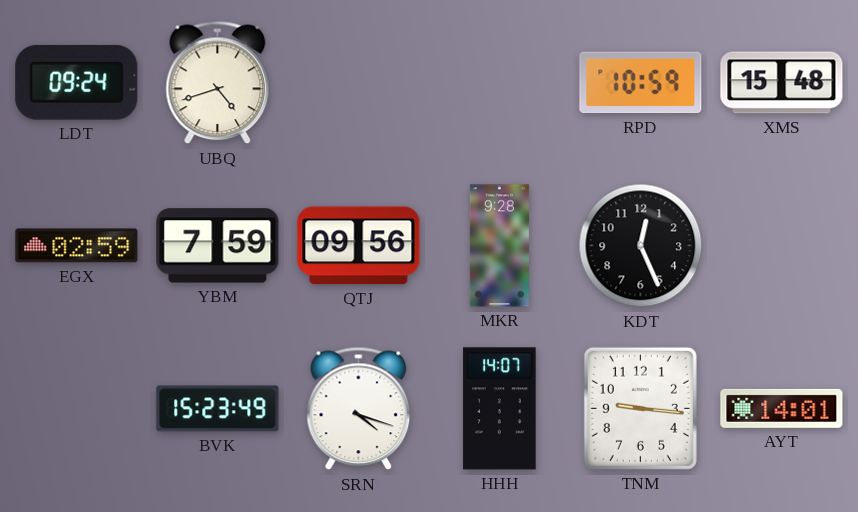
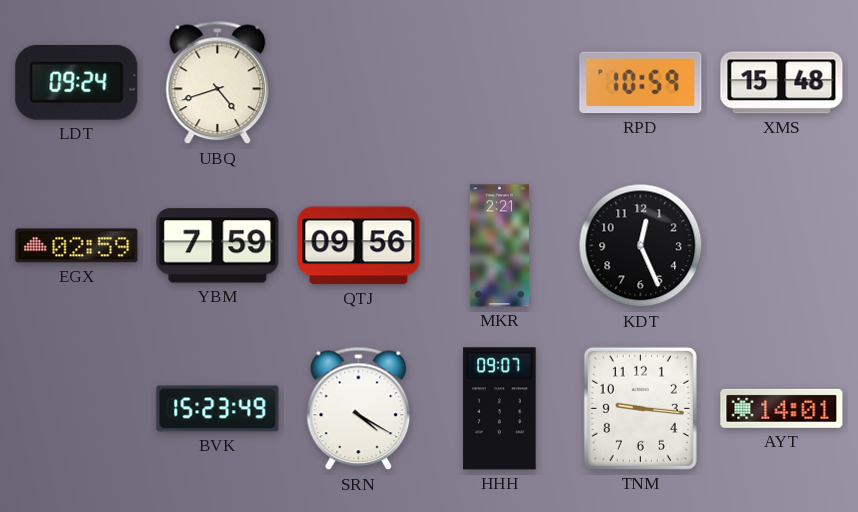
MKR: 9:28 -> 2:21
SRN: 4:18 -> 4:20
HHH: 14:07 -> 09:07
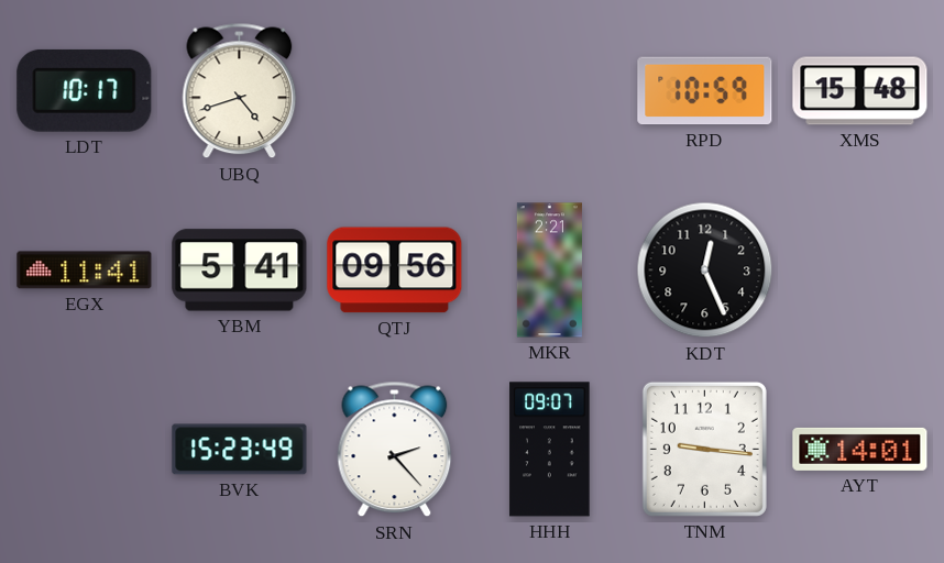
LDT: 09:24 -> 10:17
EGX: 02:59 -> 11:41
YBM: 7:59 -> 5:41
SRN: 4:20 -> 2:23
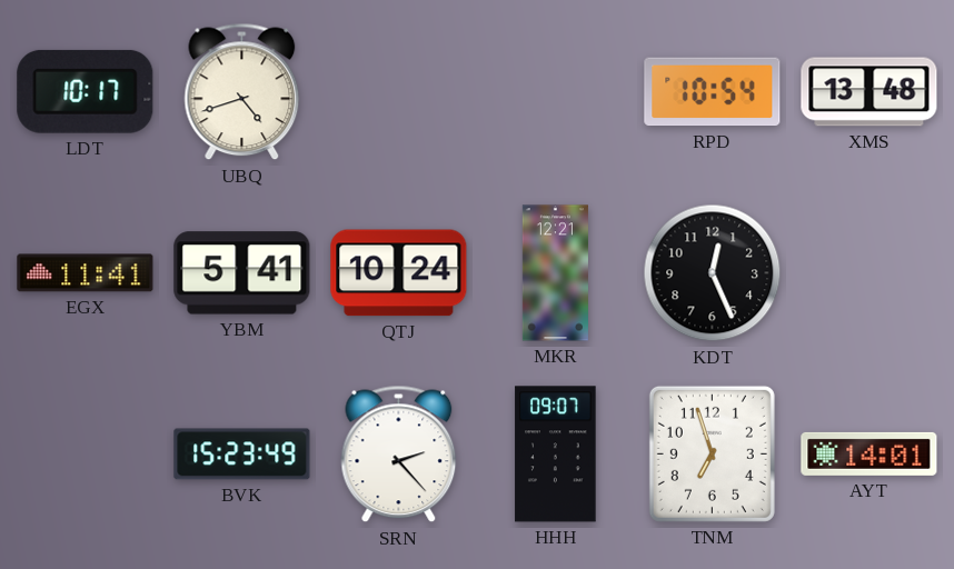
RPD: 10:59 -> 10:54
XMS: 15:48 -> 13:48
QTJ: 09:56 -> 10:24
MKR: 2:21 -> 12:21
TNM: 9:16 -> 6:57
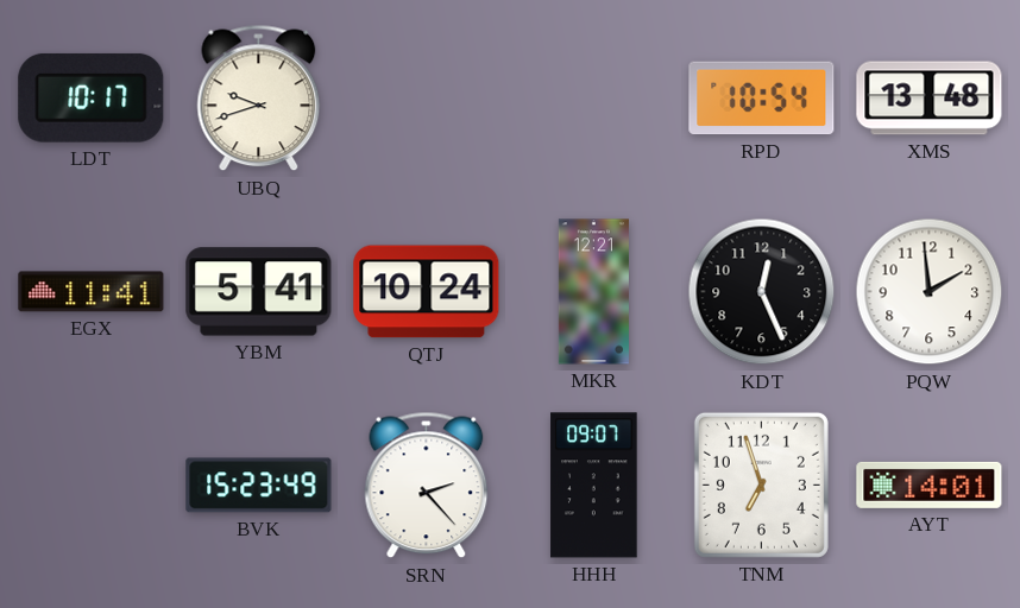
UBQ: 4:42 -> 9:42
PQW: none -> 1:59
